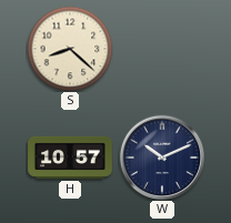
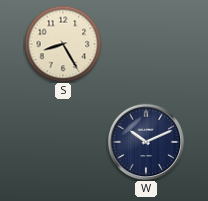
S: 8:22 -> 8:25
H: 10:57 -> none
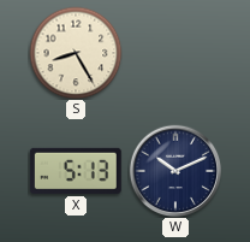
X: none -> 5:13
